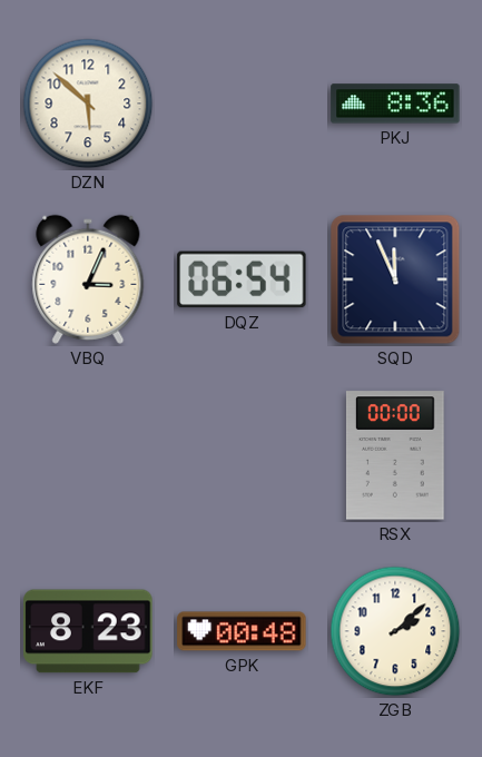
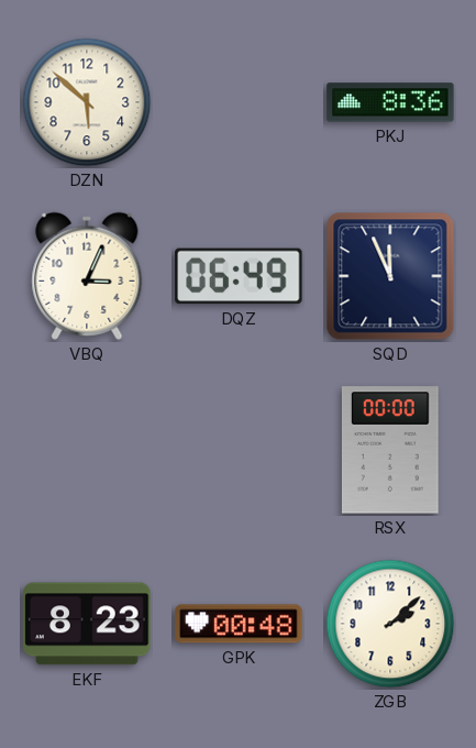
DQZ: 06:54 -> 06:49
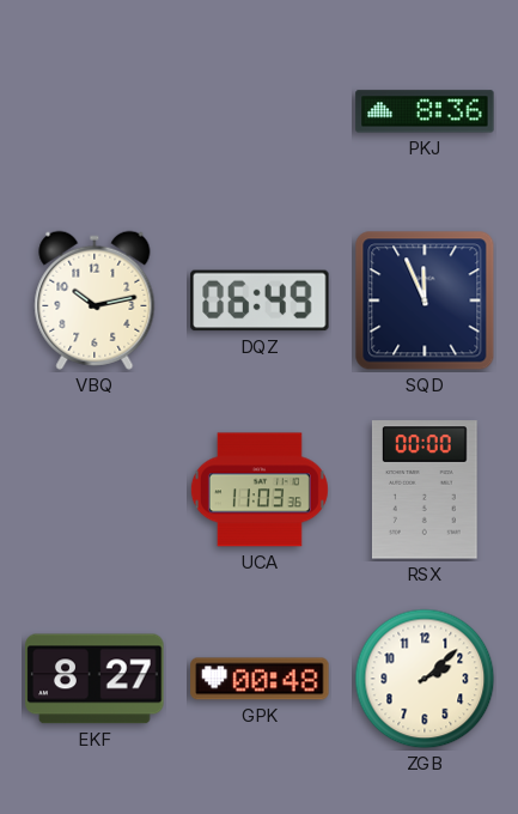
DZN: 5:52 -> none
VBQ: 3:04 -> 10:13
UCA: none -> 11:03
EKF: 8:23 -> 8:27
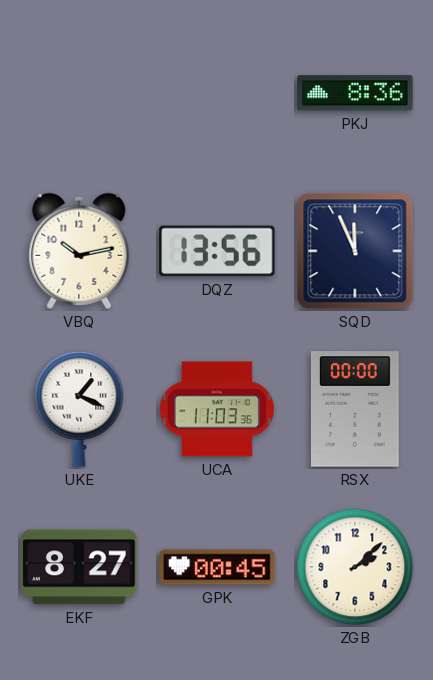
DQZ: 06:49 -> 13:56
UKE: none -> 1:19
GPK: 00:48 -> 00:45
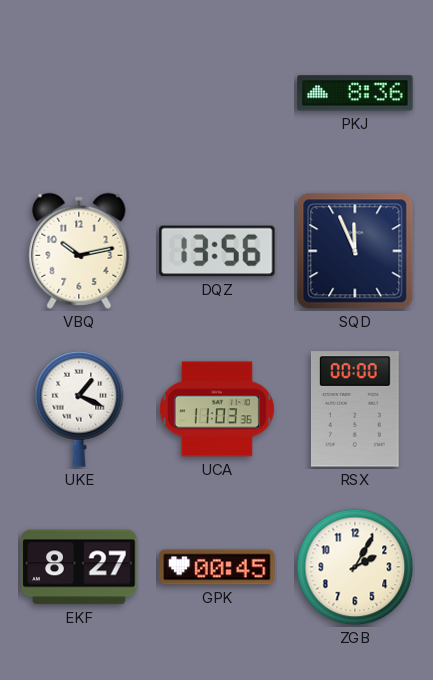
ZGB: 2:08 -> 2:05
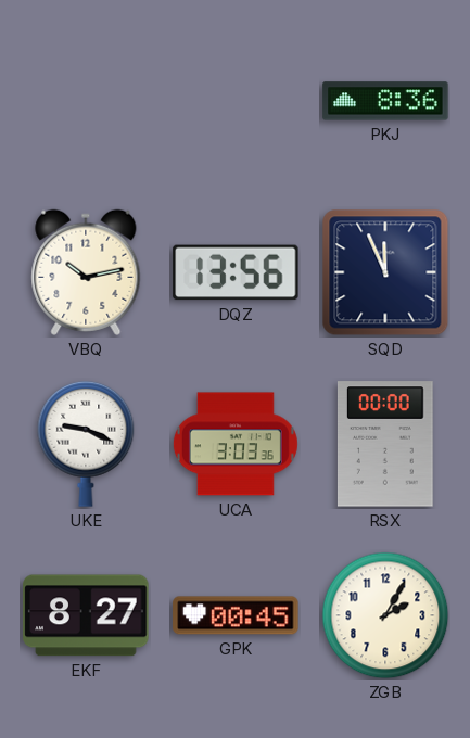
UKE: 1:19 -> 9:19
UCA: 11:03 -> 3:03
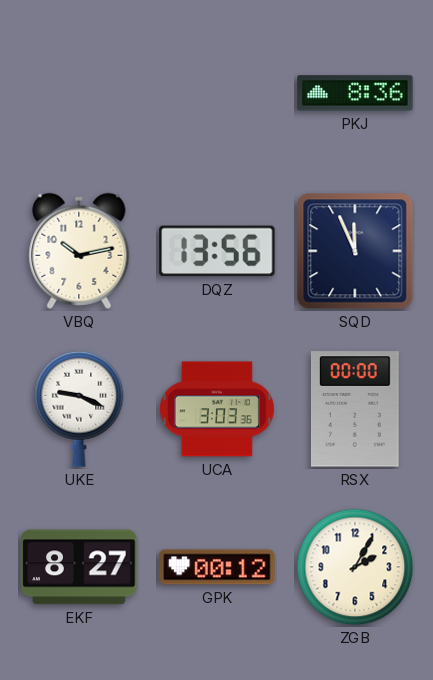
GPK: 00:45 -> 00:12
